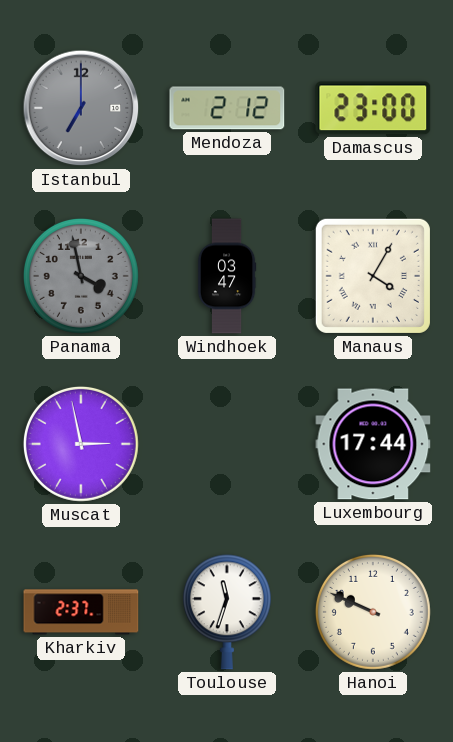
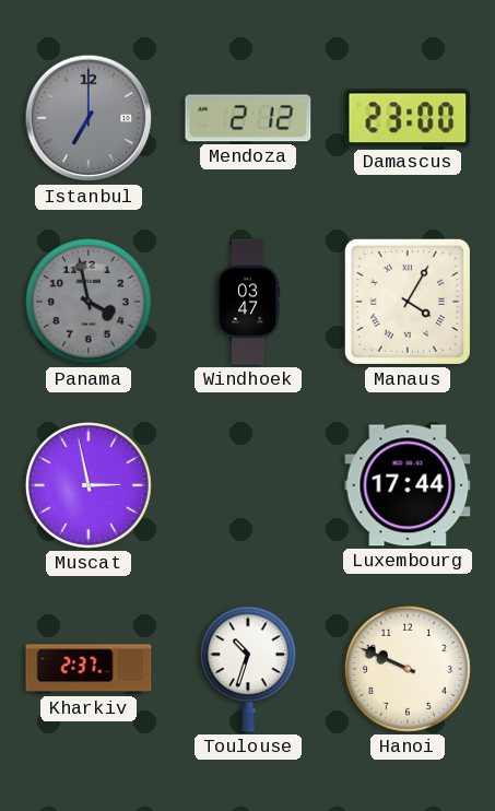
Toulouse: 11:33 -> 10:33
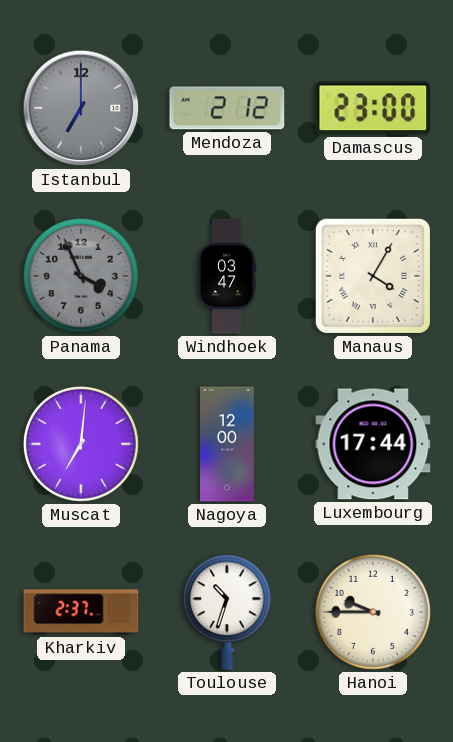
Panama: 3:58 -> 3:56
Muscat: 2:58 -> 7:01
Nagoya: none -> 12:00
Hanoi: 9:49 -> 9:45
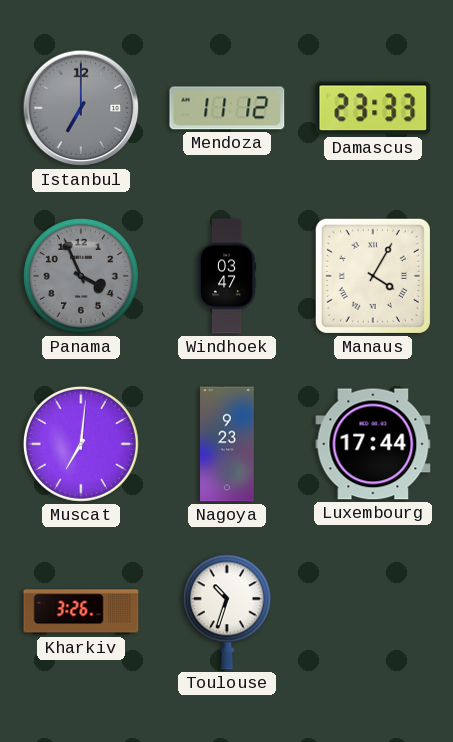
Mendoza: 2:12 -> 11:12
Damascus: 23:00 -> 23:33
Nagoya: 12:00 -> 9:23
Kharkiv: 2:37 -> 3:26
Hanoi: 9:45 -> none
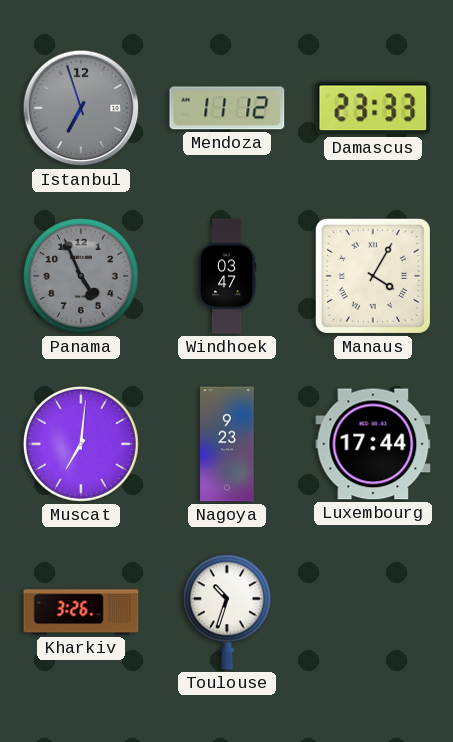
Istanbul: 7:00 -> 6:57
Panama: 3:56 -> 4:56
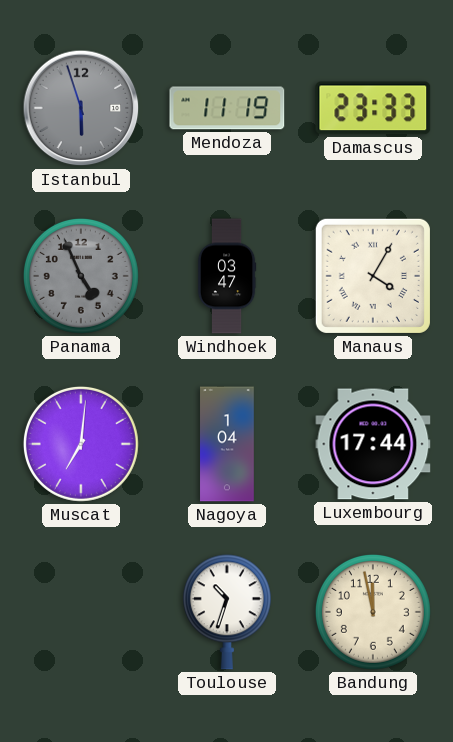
Istanbul: 6:57 -> 5:57
Mendoza: 11:12 -> 11:19
Nagoya: 9:23 -> 1:04
Kharkiv: 3:26 -> none
Bandung: none -> 11:58
